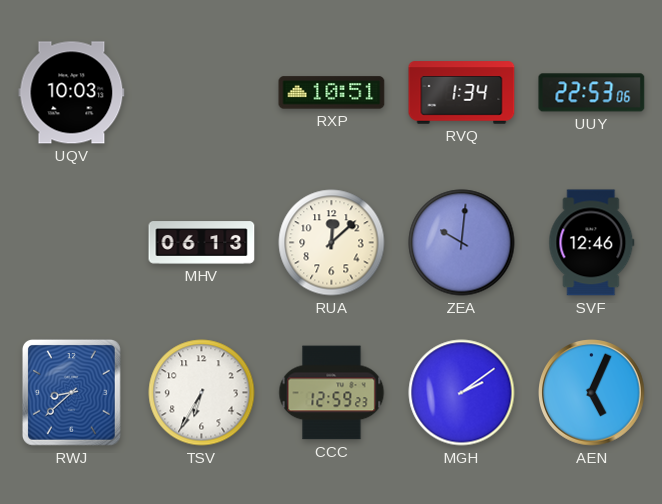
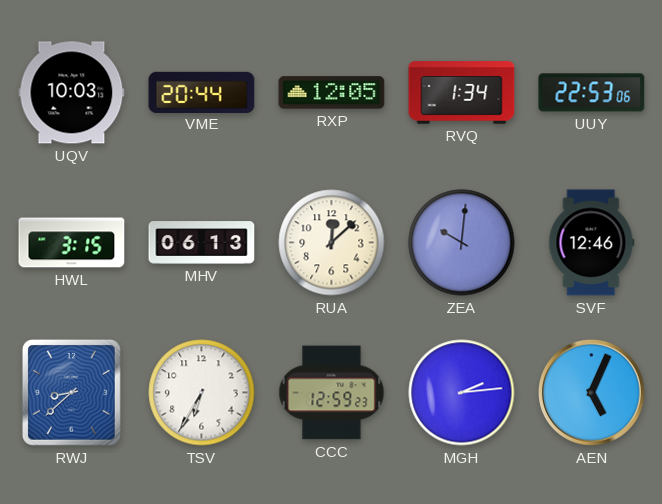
VME: none -> 20:44
RXP: 10:51 -> 12:05
HWL: none -> 3:15
MGH: 2:09 -> 2:14
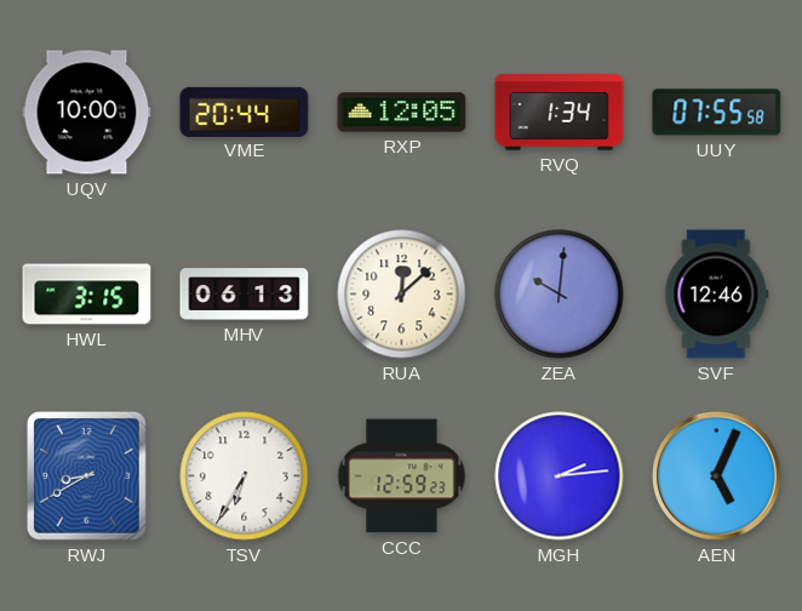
UQV: 10:03 -> 10:00
UUY: 22:53 -> 07:55
RWJ: 8:38 -> 8:40
